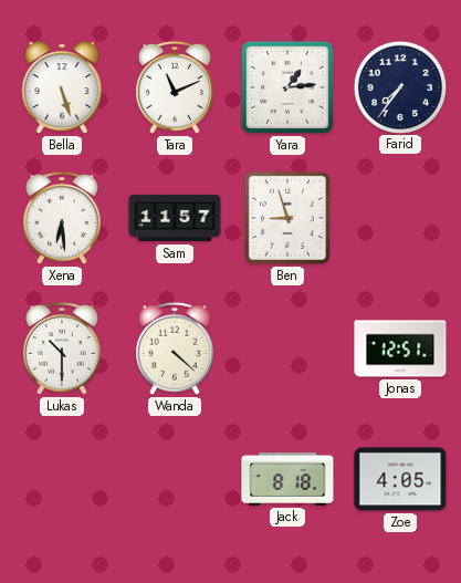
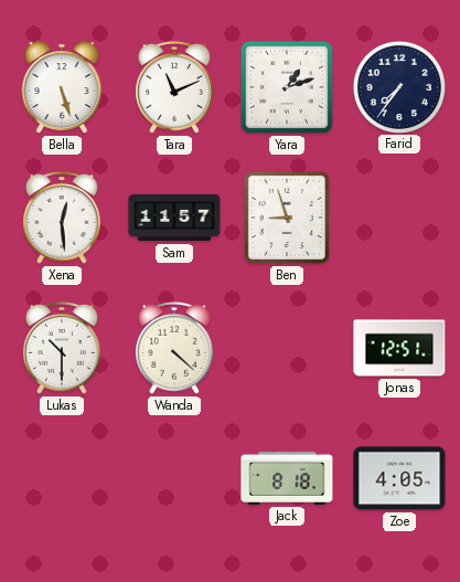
Yara: 1:14 -> 1:12
Xena: 6:29 -> 12:29
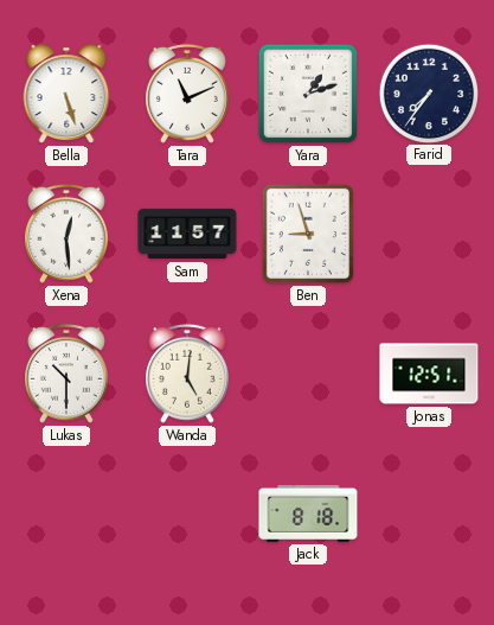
Wanda: 4:22 -> 5:01
Zoe: 4:05 -> none
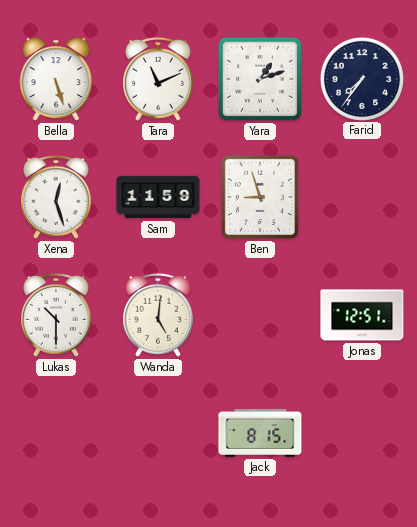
Xena: 12:29 -> 12:27
Sam: 11:57 -> 11:59
Jack: 8:18 -> 8:15
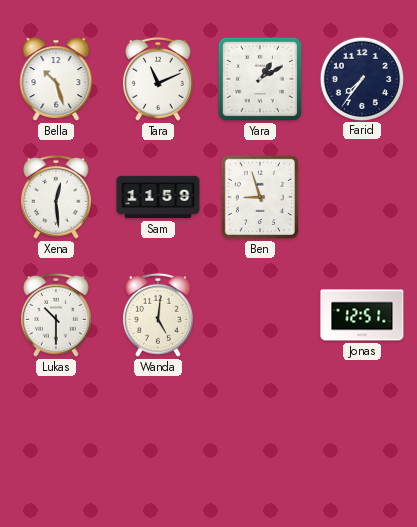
Bella: 5:27 -> 10:27
Yara: 1:12 -> 1:10
Xena: 12:27 -> 12:29
Jack: 8:15 -> none
